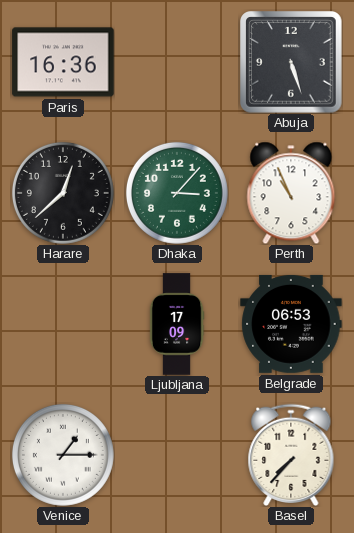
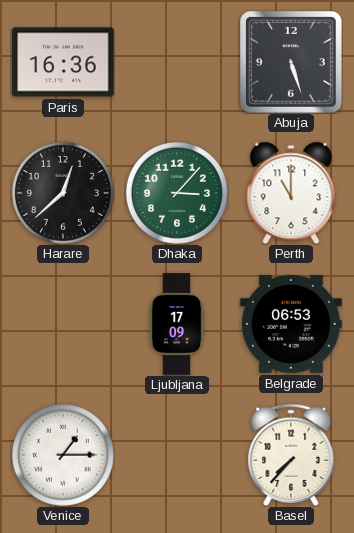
Perth: 10:56 -> 11:00
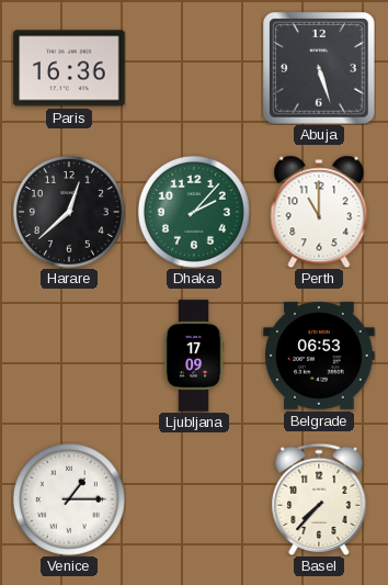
Dhaka: 3:07 -> 2:07
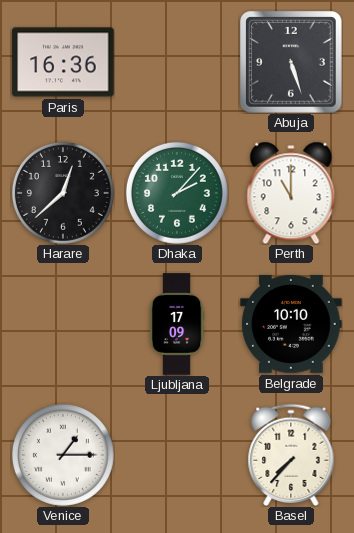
Belgrade: 06:53 -> 10:10
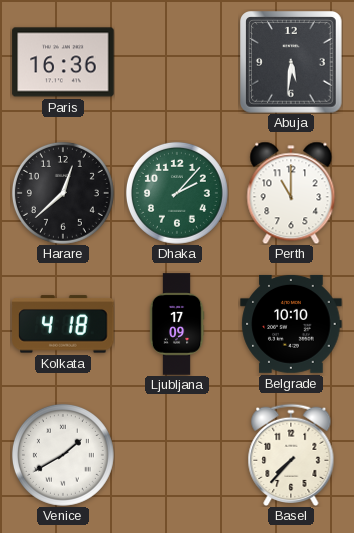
Abuja: 5:27 -> 5:31
Kolkata: none -> 4:18
Venice: 1:15 -> 1:40
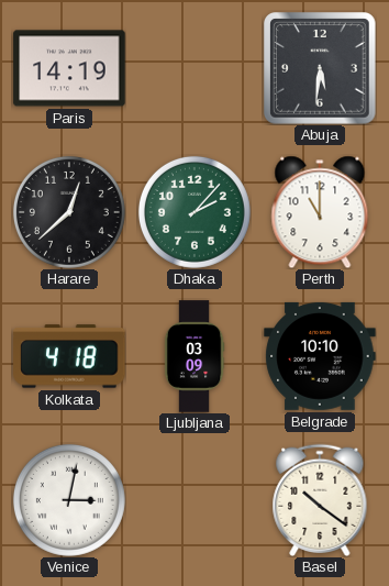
Paris: 16:36 -> 14:19
Ljubljana: 17:09 -> 03:09
Venice: 1:40 -> 3:02
Basel: 7:37 -> 10:21
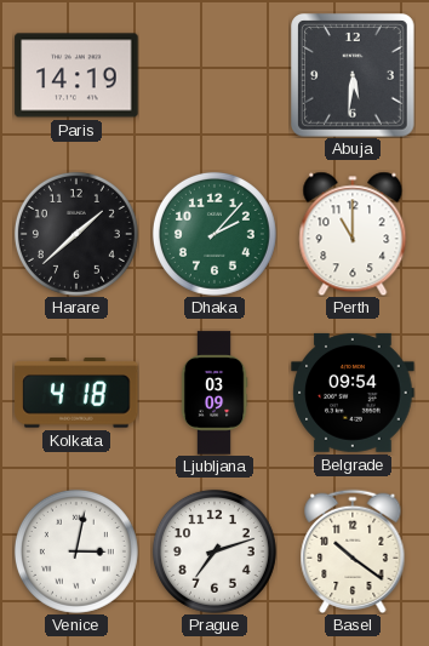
Harare: 12:38 -> 1:38
Belgrade: 10:10 -> 09:54
Prague: none -> 7:12
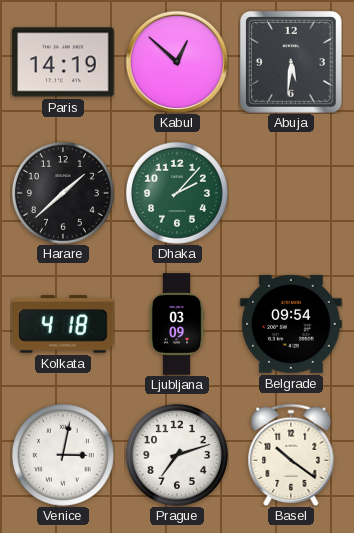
Kabul: none -> 12:52
Perth: 11:00 -> none
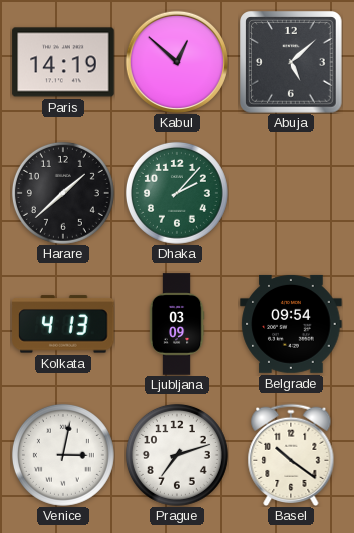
Abuja: 5:31 -> 5:08
Kolkata: 4:18 -> 4:13
